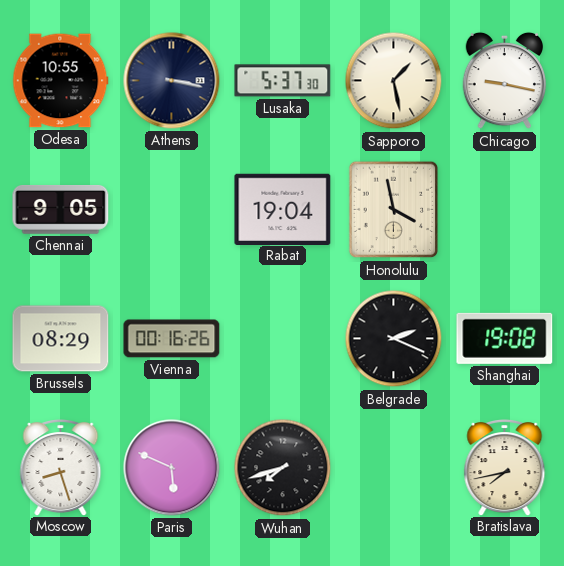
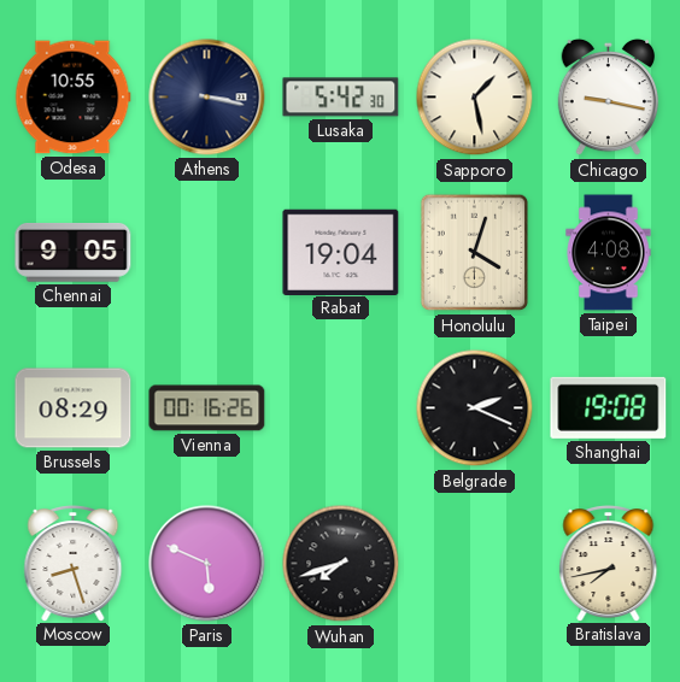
Lusaka: 5:37 -> 5:42
Honolulu: 3:58 -> 4:03
Taipei: none -> 4:08
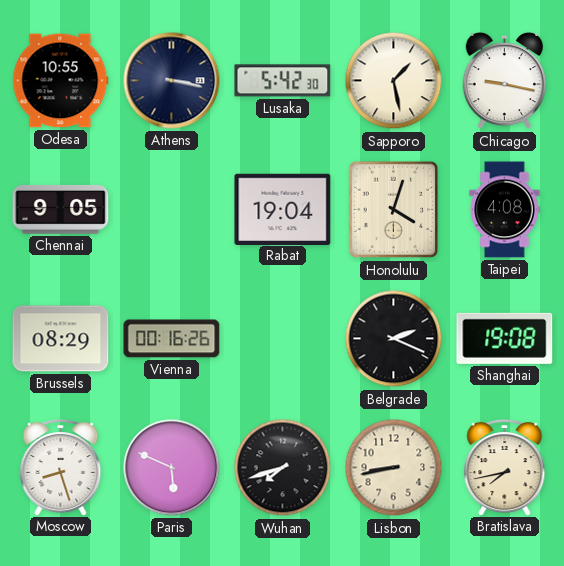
Lisbon: none -> 8:43
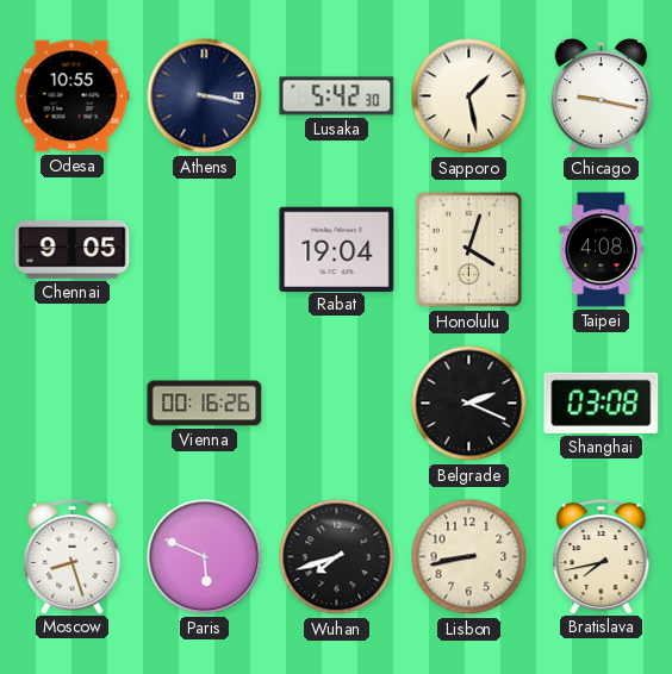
Brussels: 08:29 -> none
Shanghai: 19:08 -> 03:08
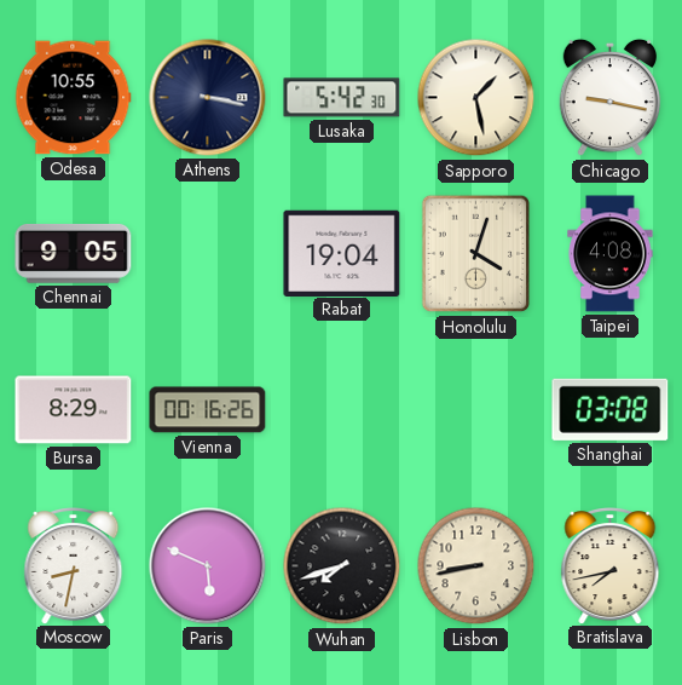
Bursa: none -> 8:29
Belgrade: 2:19 -> none
Moscow: 8:27 -> 8:32
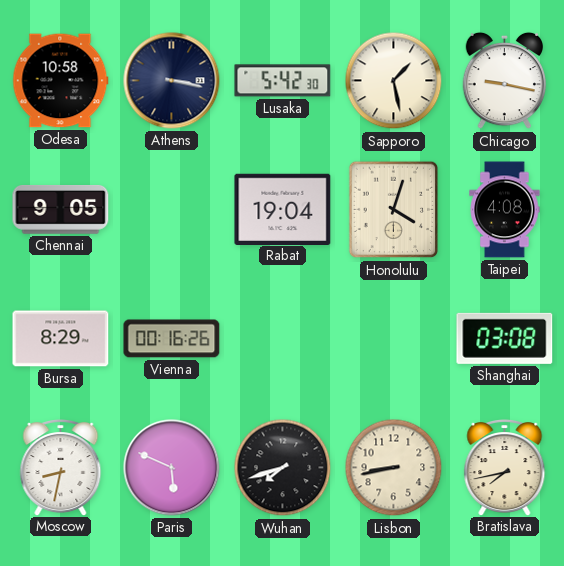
Odesa: 10:55 -> 10:58
